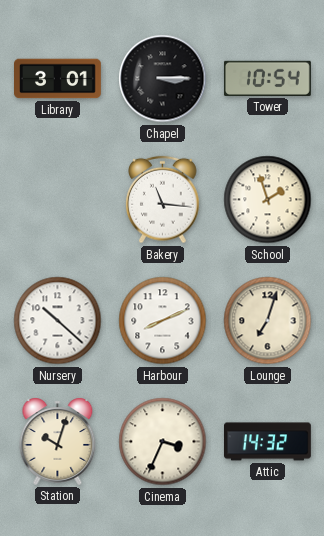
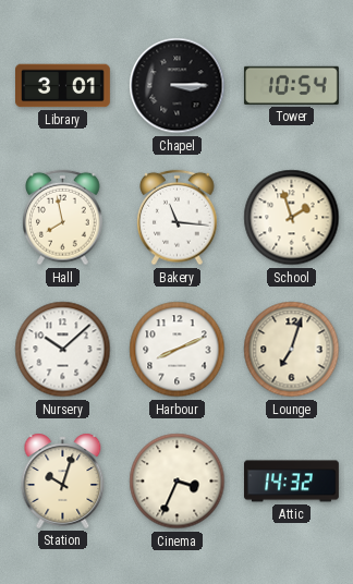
Hall: none -> 7:58
Nursery: 10:22 -> 10:08
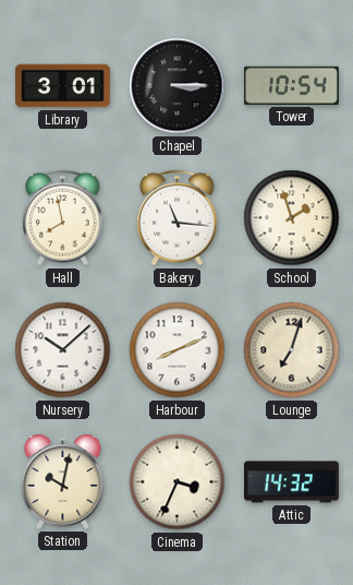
Station: 10:03 -> 10:02
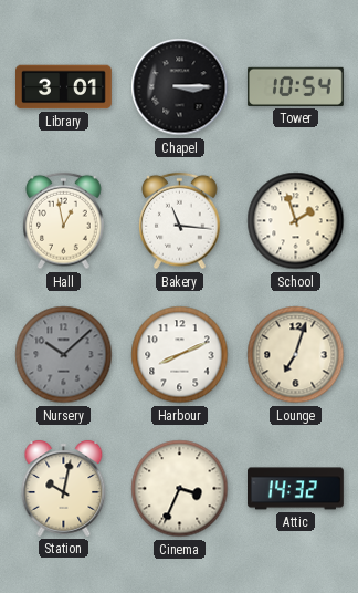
Hall: 7:58 -> 12:58
Nursery dial: white -> grey
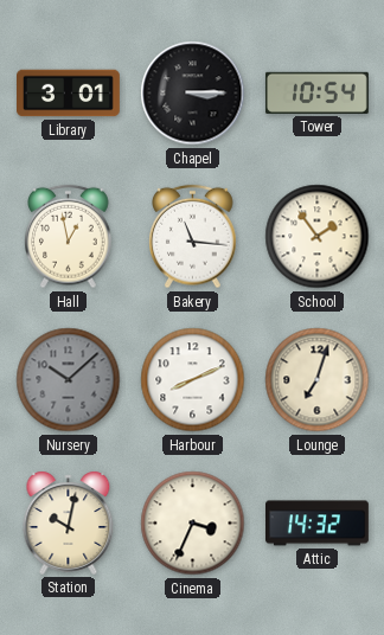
School: 1:57 -> 1:54
